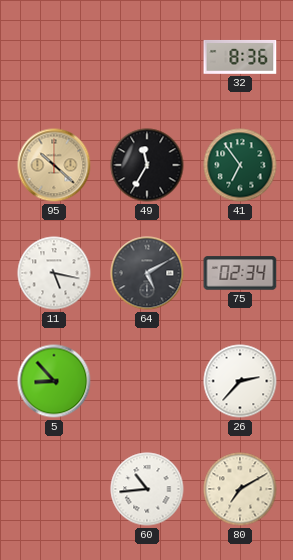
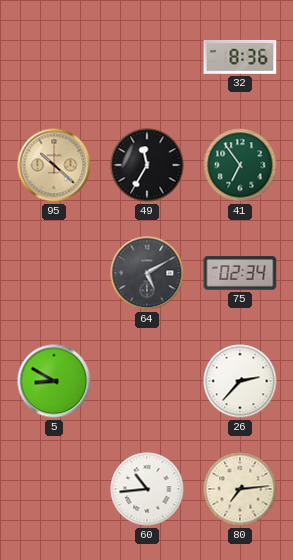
11: 5:17 -> none
5: 8:53 -> 8:50
80: 7:10 -> 7:14
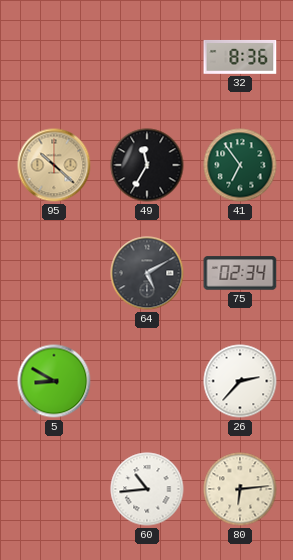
80: 7:14 -> 6:14
